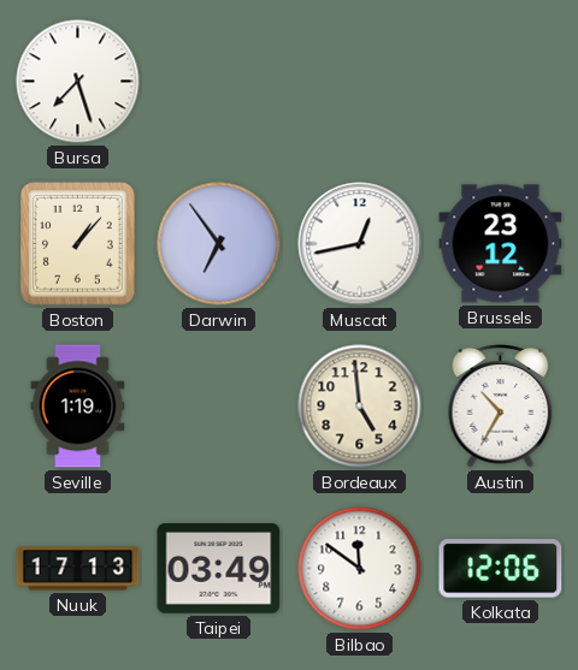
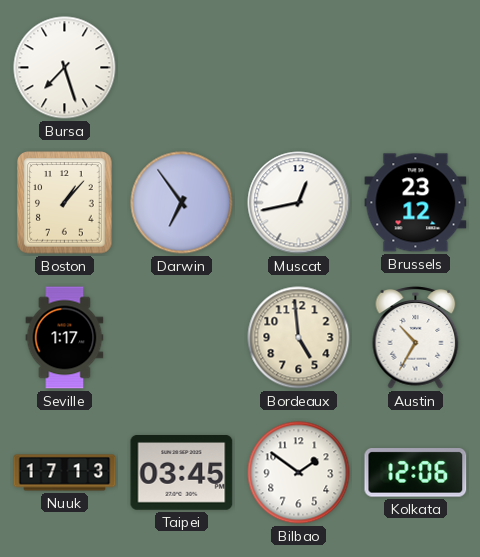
Seville: 1:19 -> 1:17
Taipei: 03:49 -> 03:45
Bilbao: 11:51 -> 1:51
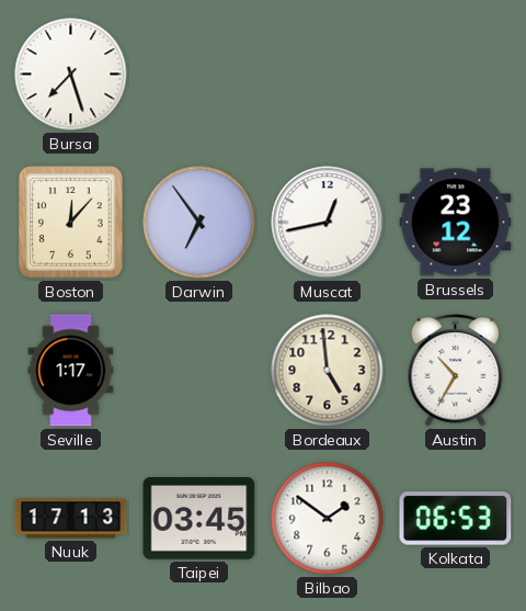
Boston: 1:07 -> 12:07
Kolkata: 12:06 -> 06:53
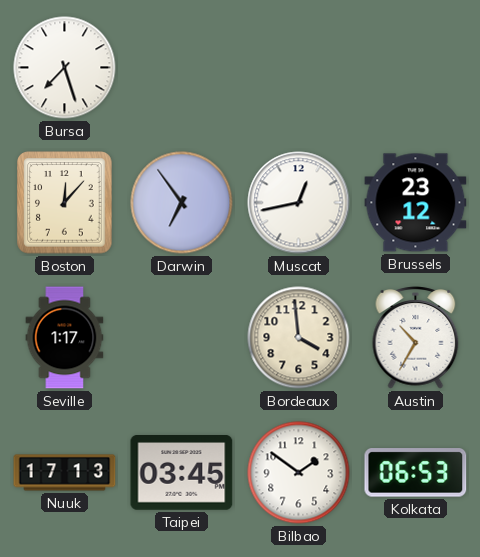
Bordeaux: 4:59 -> 3:59
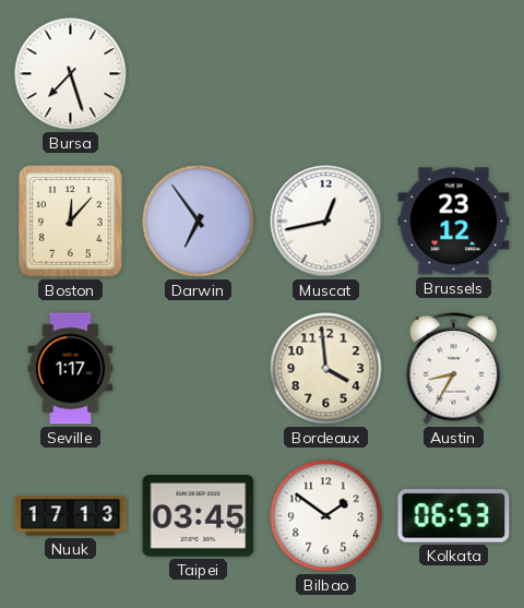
Austin: 10:35 -> 8:35
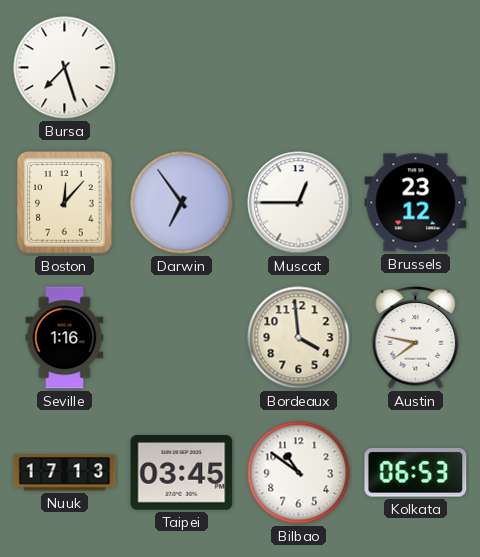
Muscat: 12:43 -> 12:45
Seville: 1:17 -> 1:16
Austin: 8:35 -> 7:47
Bilbao: 1:51 -> 10:51
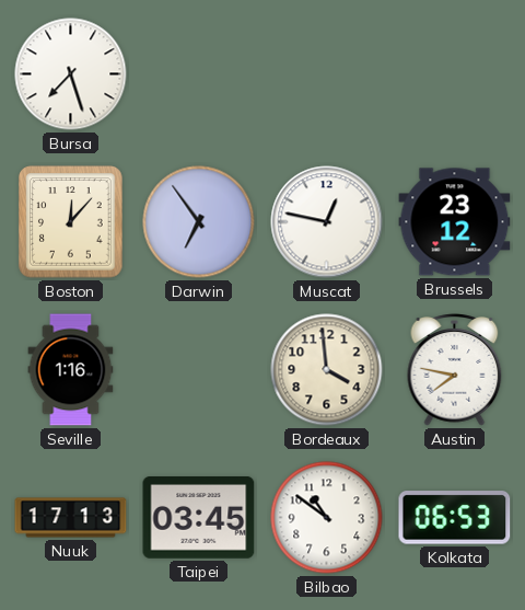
Muscat: 12:45 -> 12:47
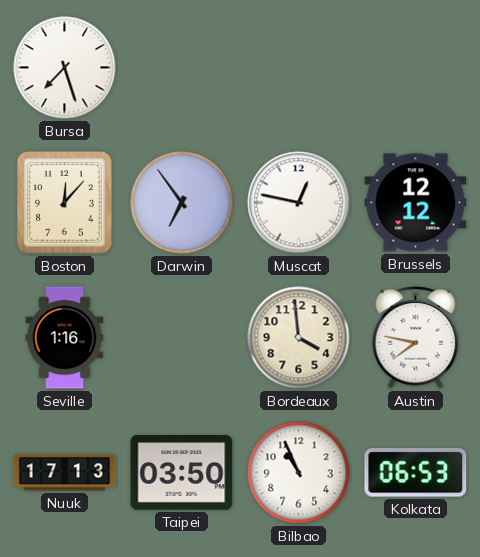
Brussels: 23:12 -> 12:12
Taipei: 03:45 -> 03:50
Bilbao: 10:51 -> 10:56
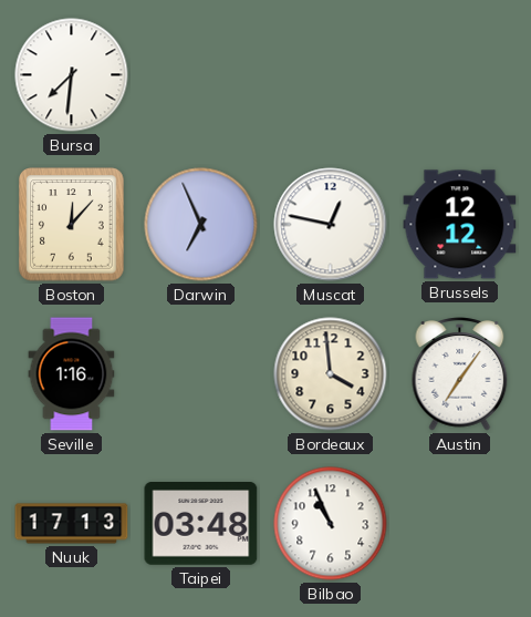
Bursa: 7:27 -> 7:31
Darwin: 6:54 -> 6:56
Austin: 7:47 -> 7:06
Taipei: 03:50 -> 03:48
Kolkata: 06:53 -> none
